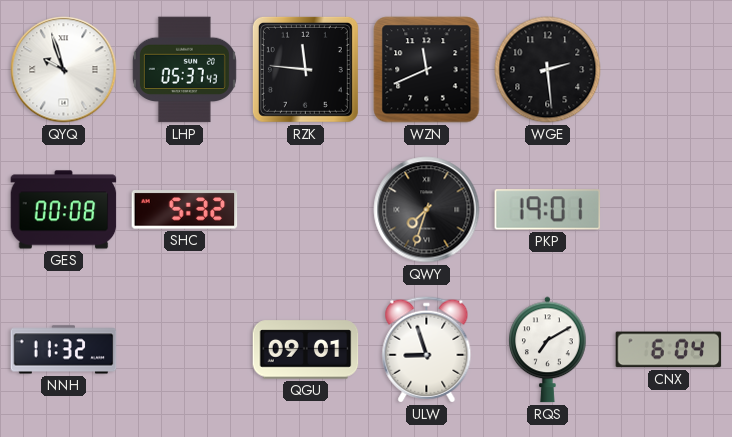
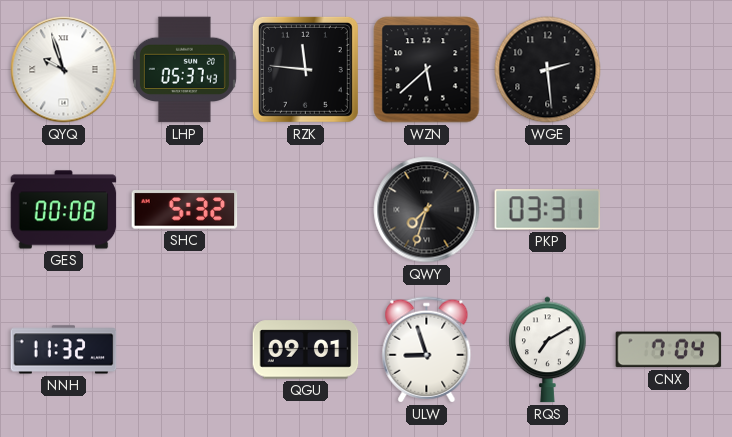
WZN: 11:41 -> 5:38
PKP: 19:01 -> 03:31
CNX: 6:04 -> 7:04
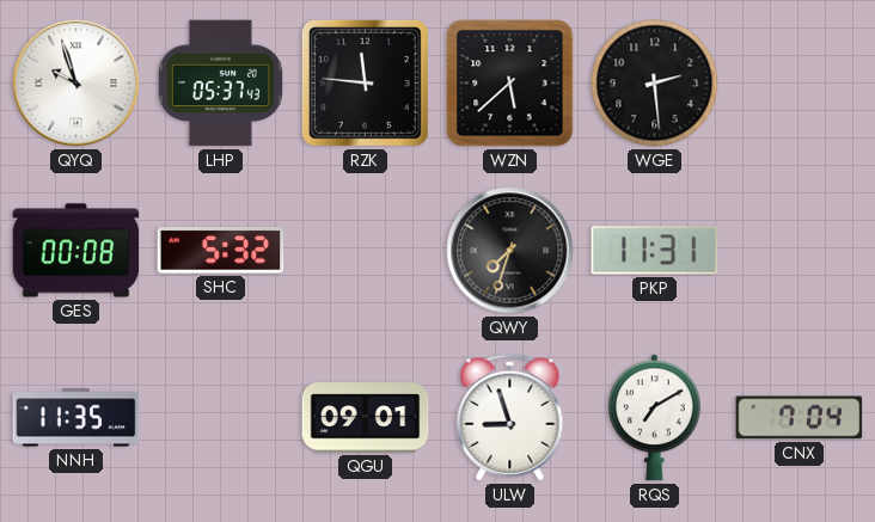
PKP: 03:31 -> 11:31
NNH: 11:32 -> 11:35
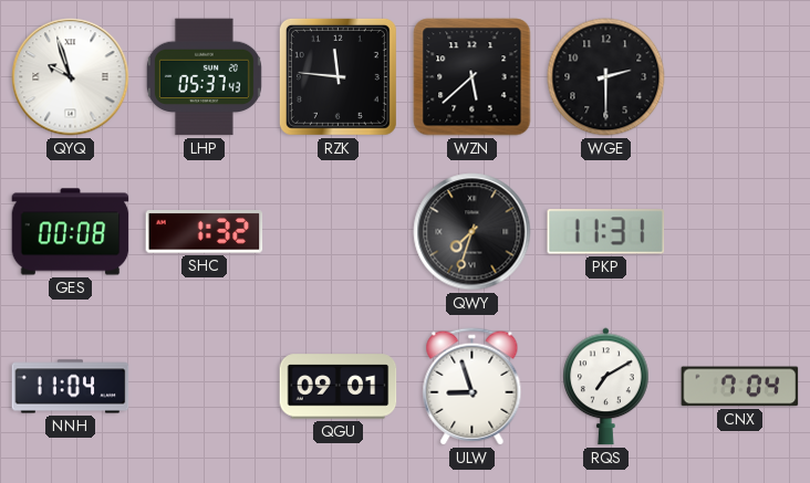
WGE: 2:29 -> 2:30
SHC: 5:32 -> 1:32
NNH: 11:35 -> 11:04
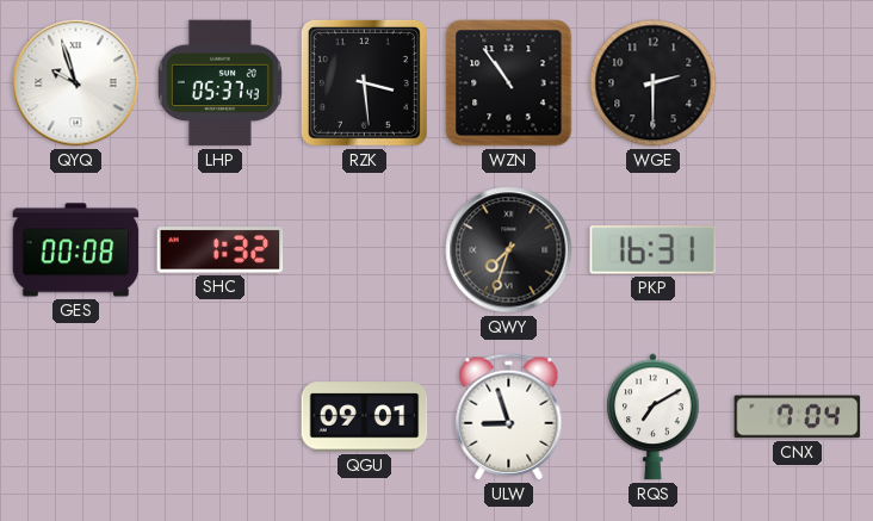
RZK: 11:46 -> 3:29
WZN: 5:38 -> 10:54
PKP: 11:31 -> 16:31
NNH: 11:04 -> none
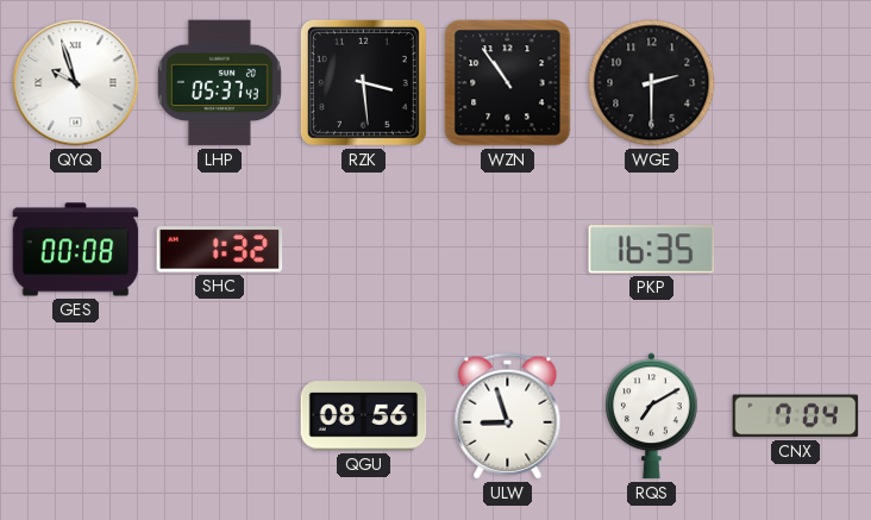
QWY: 7:33 -> none
PKP: 16:31 -> 16:35
QGU: 09:01 -> 08:56
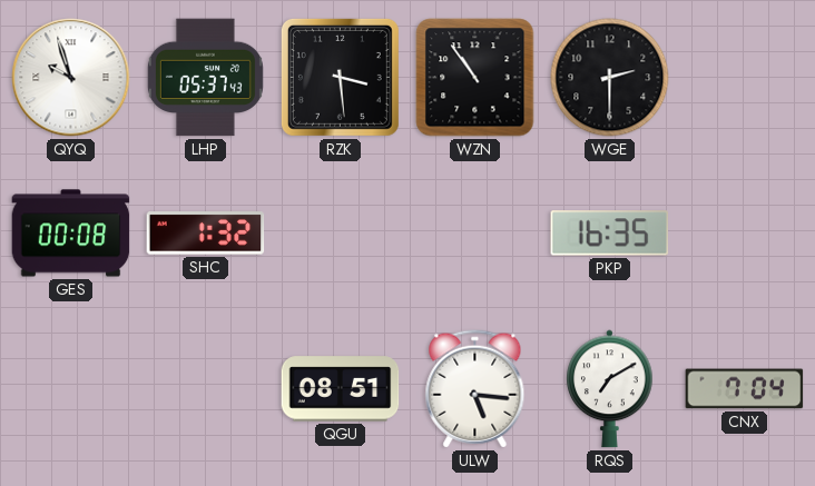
QGU: 08:56 -> 08:51
ULW: 8:57 -> 5:16
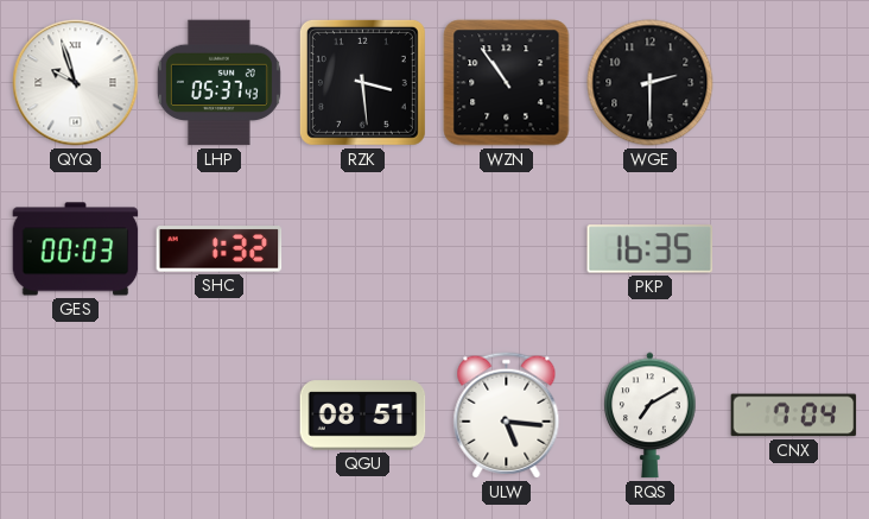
GES: 00:08 -> 00:03
